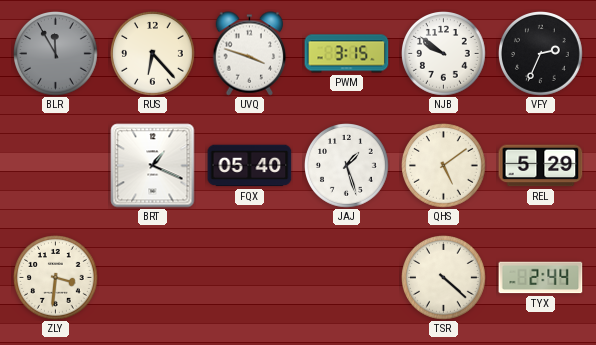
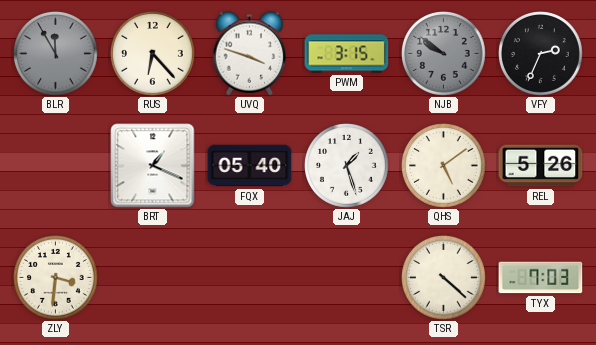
NJB dial: white -> grey
REL: 5:29 -> 5:26
TYX: 2:44 -> 7:03
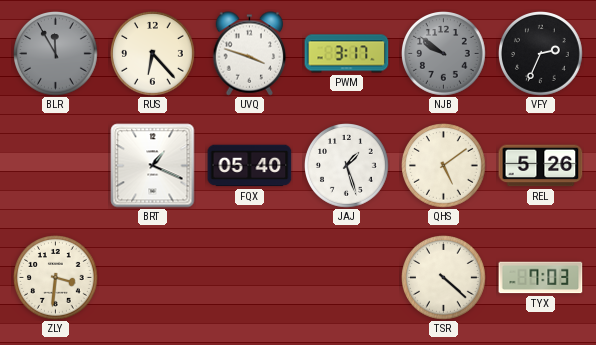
PWM: 3:15 -> 3:17
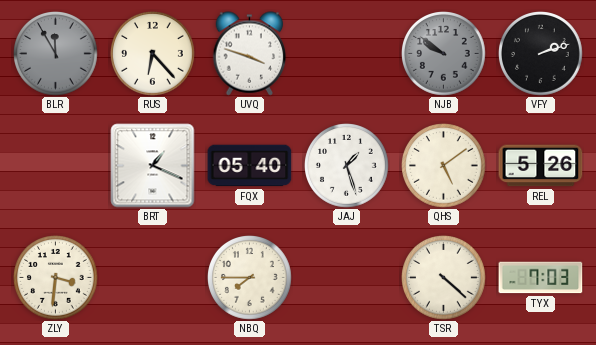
PWM: 3:17 -> none
VFY: 2:34 -> 2:12
NBQ: none -> 7:45
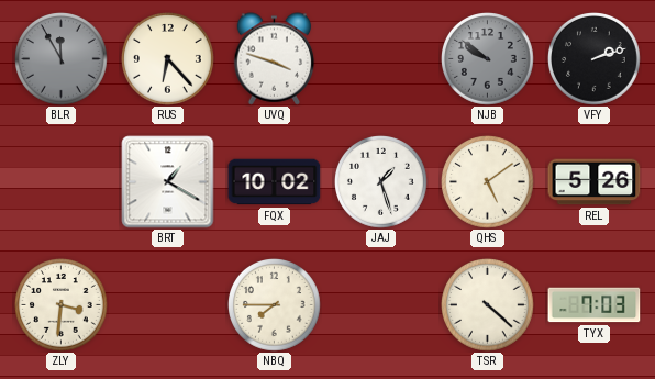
BRT: 1:19 -> 1:20
FQX: 05:40 -> 10:02
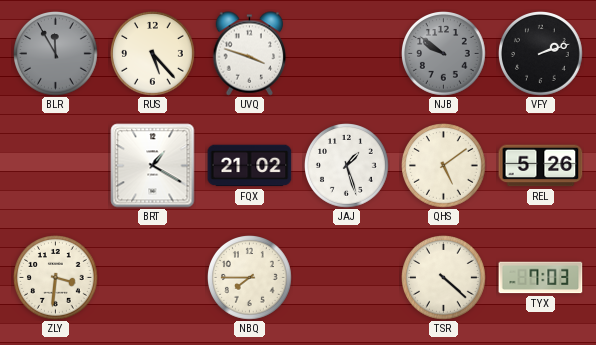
RUS: 6:23 -> 5:23
FQX: 10:02 -> 21:02
